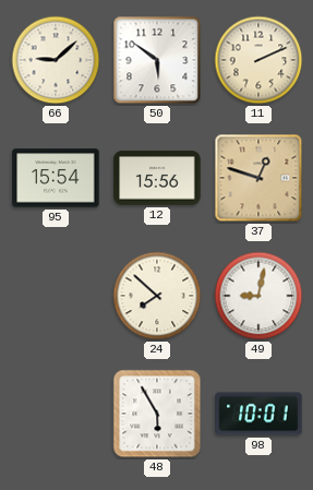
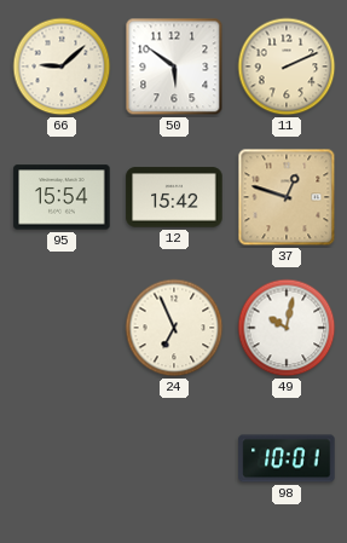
12: 15:56 -> 15:42
24: 7:52 -> 6:56
49: 9:02 -> 10:02
48: 5:55 -> none
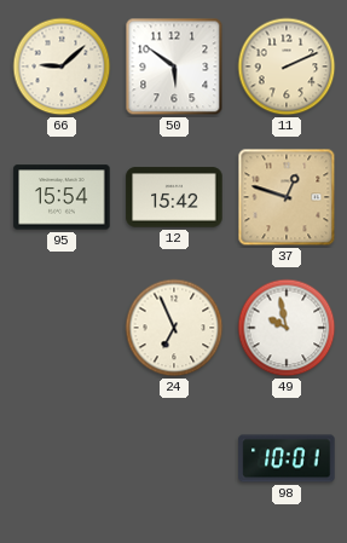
49: 10:02 -> 9:58
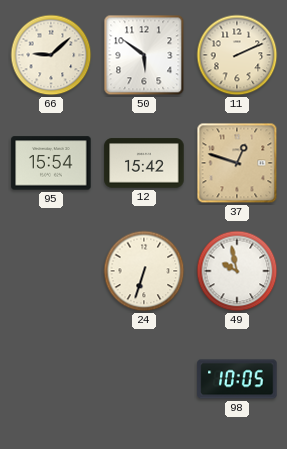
24: 6:56 -> 6:33
98: 10:01 -> 10:05
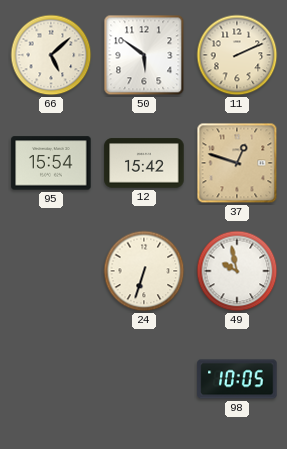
66: 9:08 -> 5:08
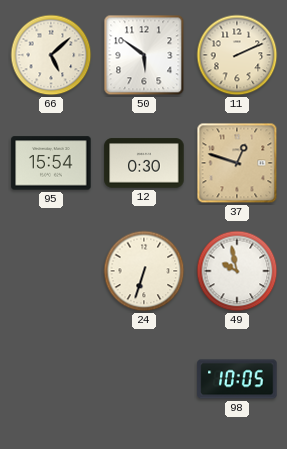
12: 15:42 -> 0:30
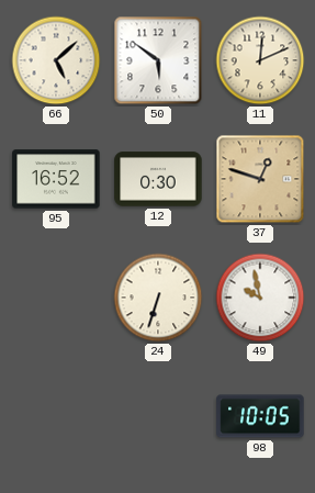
11: 2:11 -> 12:11
95: 15:54 -> 16:52
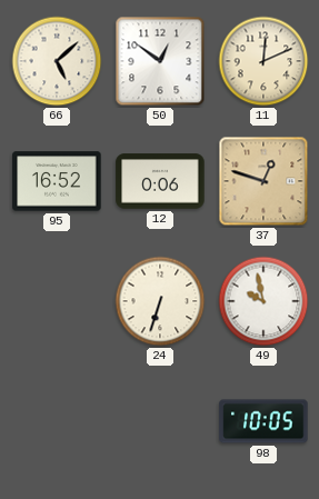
50: 5:51 -> 12:51
12: 0:30 -> 0:06
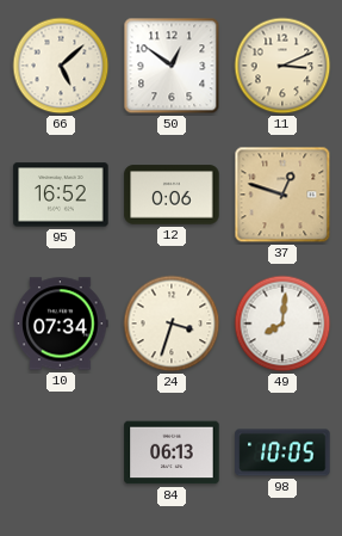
11: 12:11 -> 3:11
10: none -> 07:34
24: 6:33 -> 3:33
49: 9:58 -> 8:01
84: none -> 06:13
